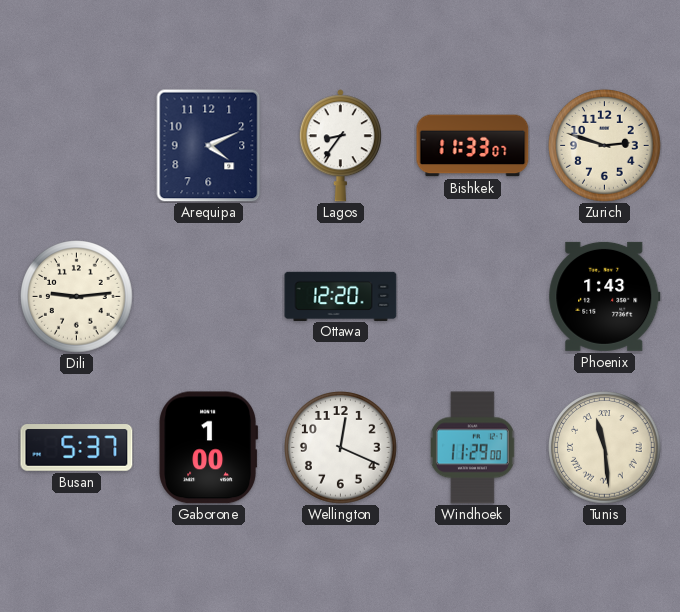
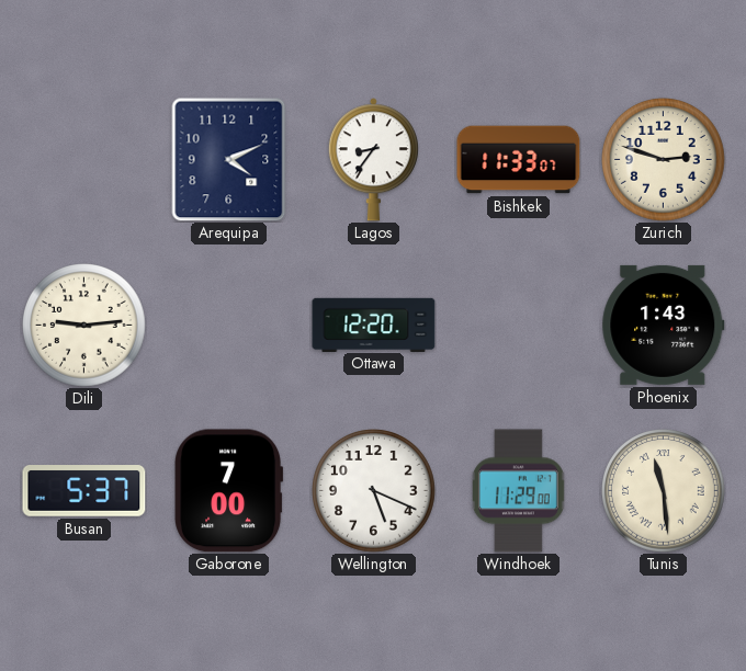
Gaborone: 1:00 -> 7:00
Wellington: 12:19 -> 5:19
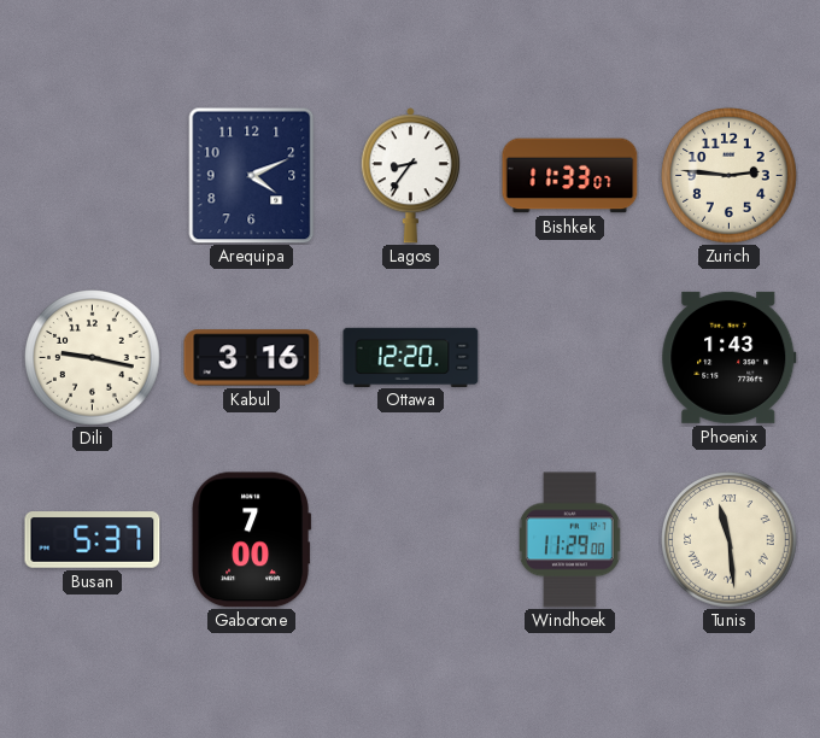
Zurich: 2:48 -> 2:46
Dili: 9:14 -> 9:17
Kabul: none -> 3:16
Wellington: 5:19 -> none
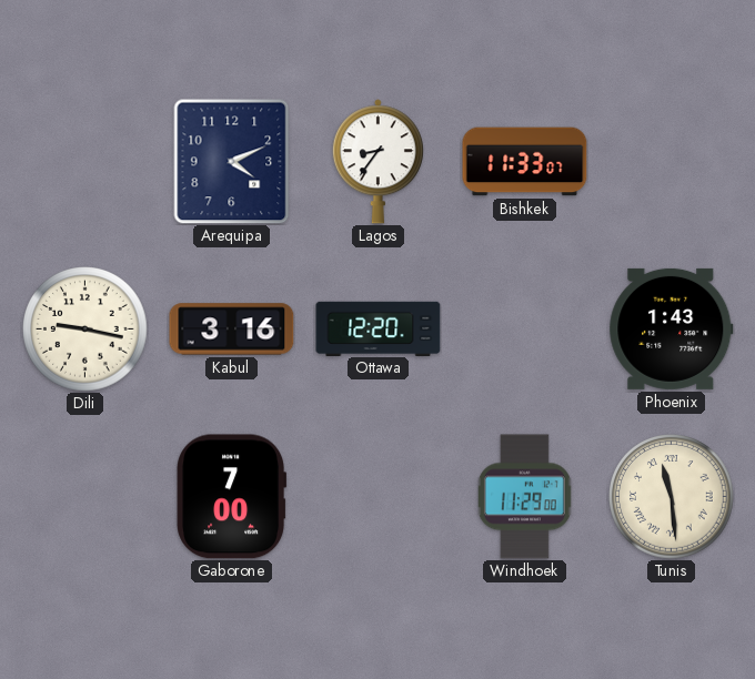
Zurich: 2:46 -> none
Busan: 5:37 -> none
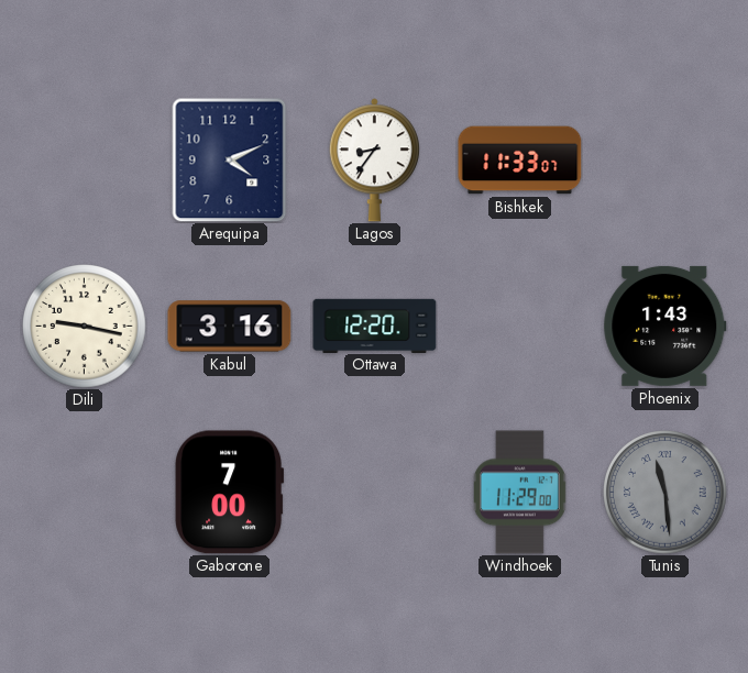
Tunis dial: cream -> grey
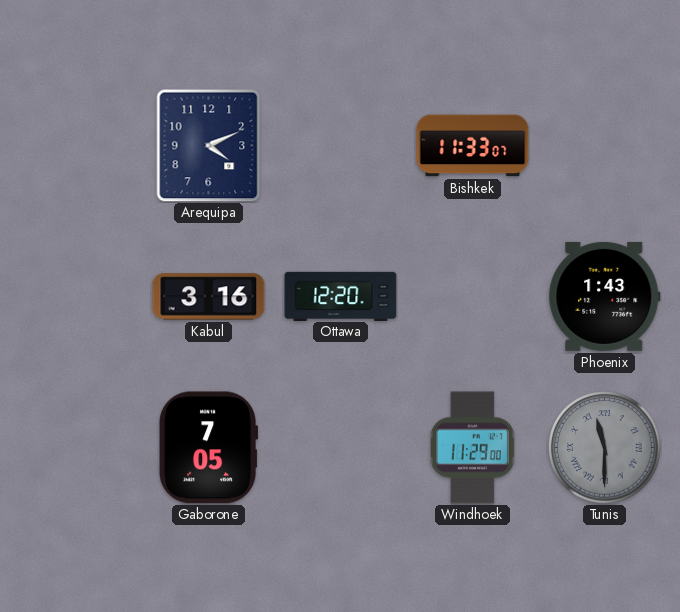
Lagos: 8:36 -> none
Dili: 9:17 -> none
Gaborone: 7:00 -> 7:05
Tunis: 11:29 -> 11:30
